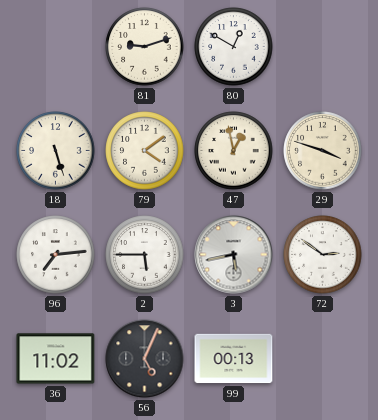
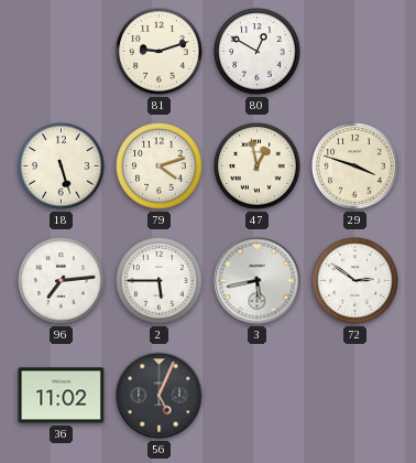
79: 4:09 -> 4:12
99: 00:13 -> none
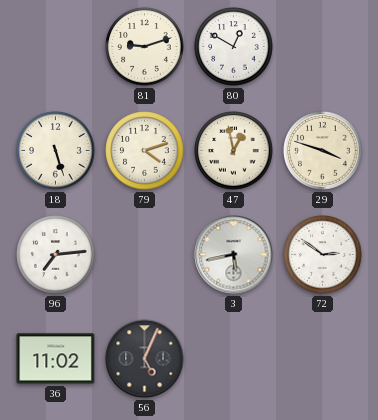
2: 5:45 -> none
